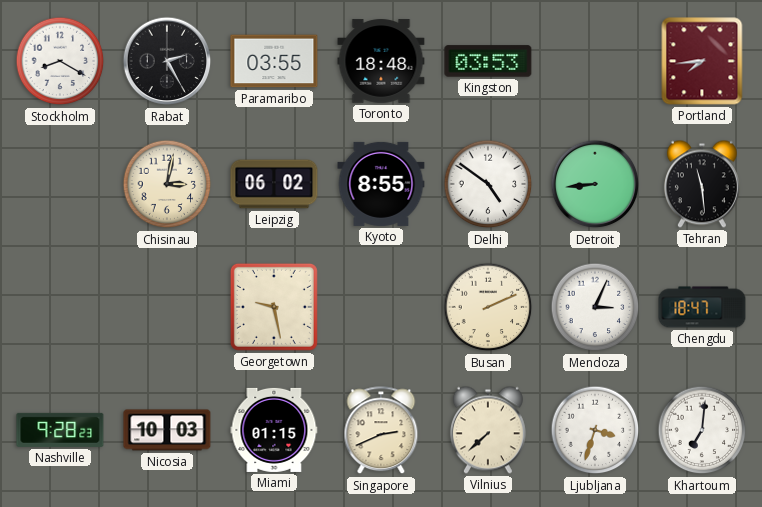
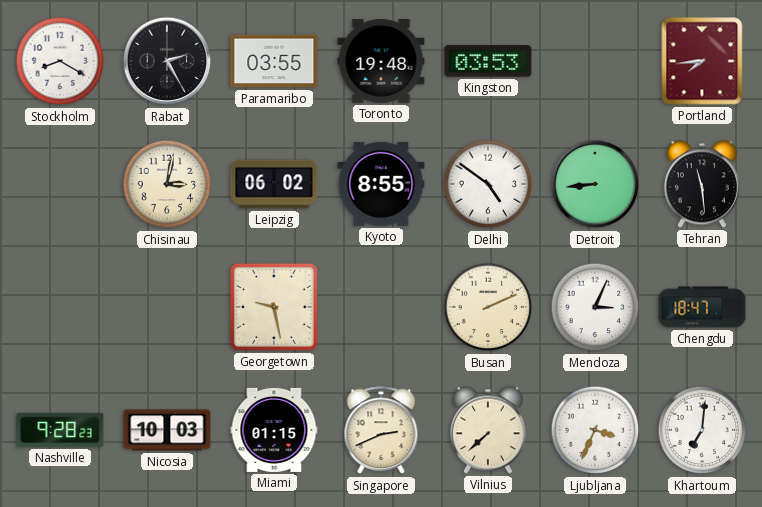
Toronto: 18:48 -> 19:48
Ljubljana: 3:33 -> 3:34
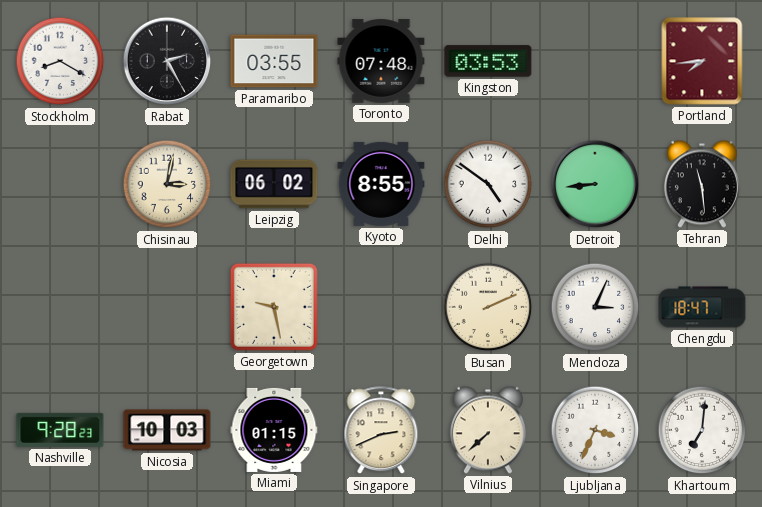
Toronto: 19:48 -> 07:48
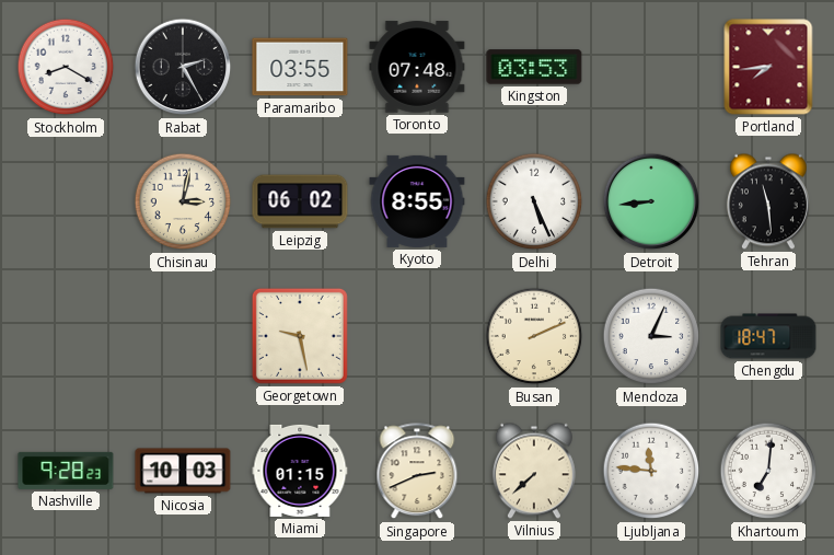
Delhi: 4:51 -> 5:26
Ljubljana: 3:34 -> 11:46
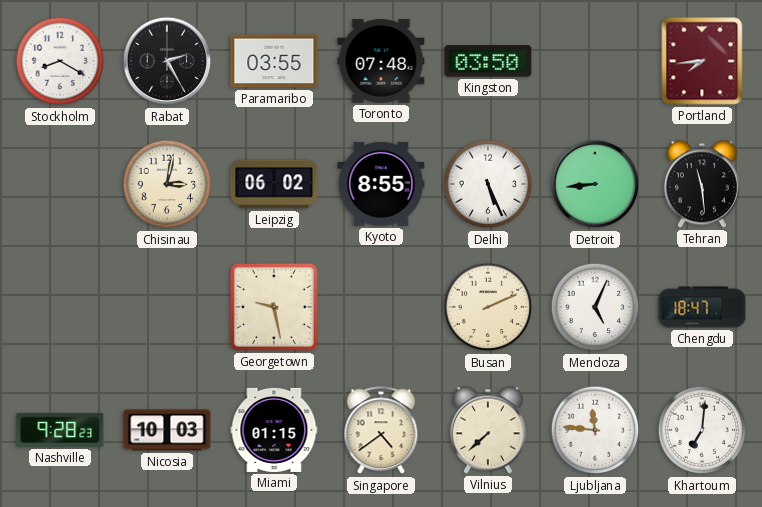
Kingston: 03:53 -> 03:50
Mendoza: 3:04 -> 5:04
Singapore: 2:41 -> 4:39
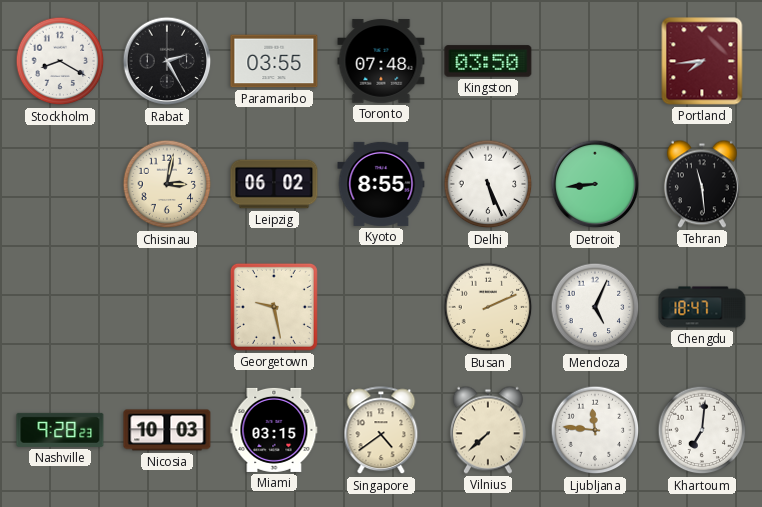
Miami: 01:15 -> 03:15
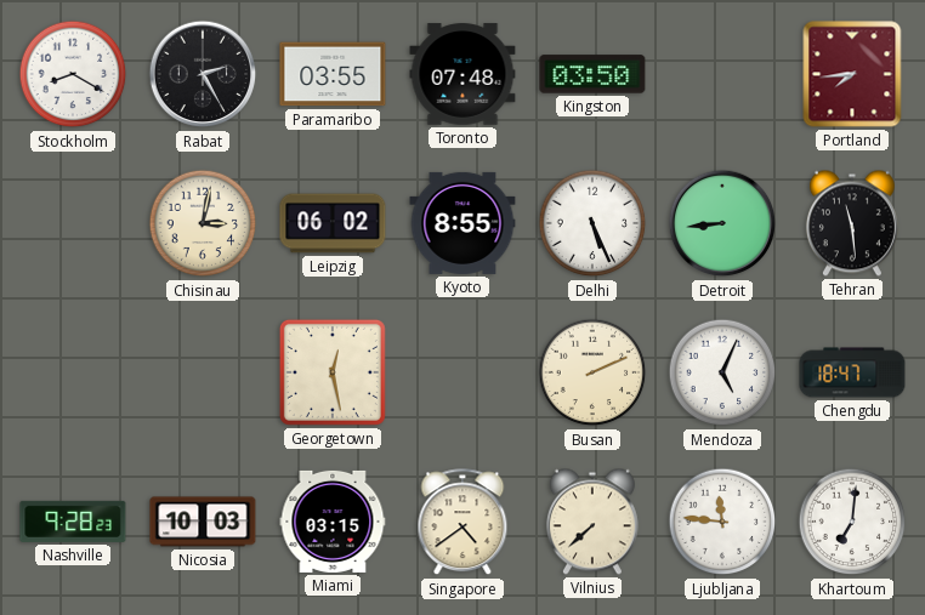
Georgetown: 9:28 -> 12:28
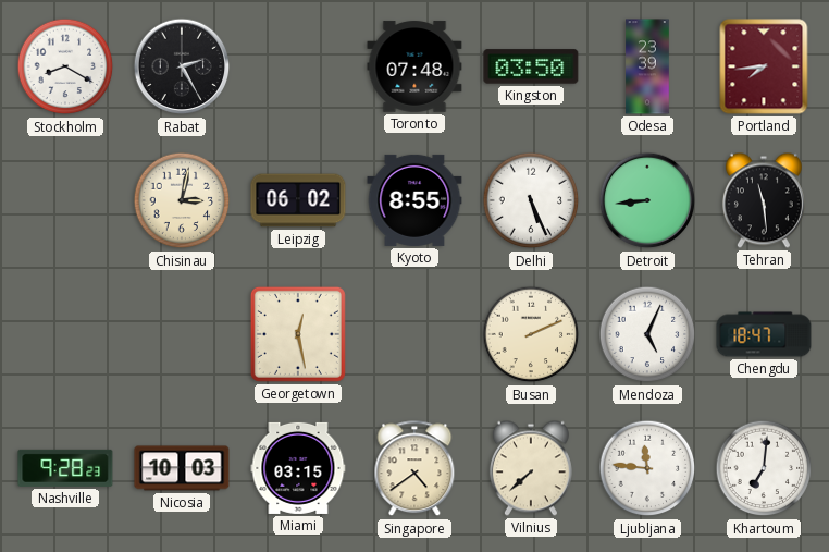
Paramaribo: 03:55 -> none
Odesa: none -> 23:39
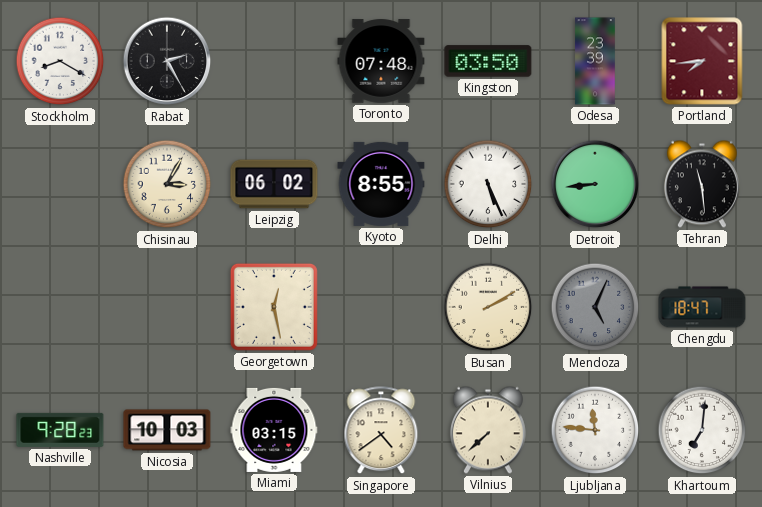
Chisinau: 3:02 -> 3:05
Busan: 2:11 -> 2:10
Mendoza dial: white -> grey
